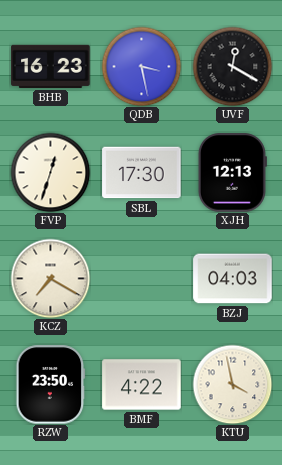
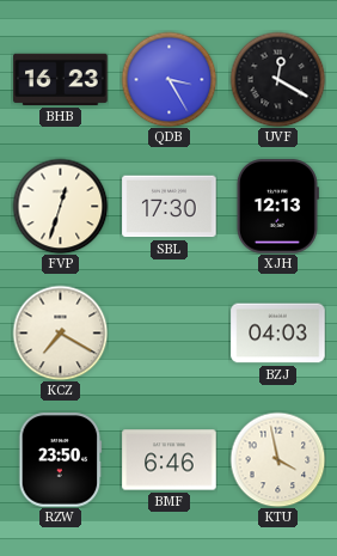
QDB: 3:28 -> 3:25
BMF: 4:22 -> 6:46
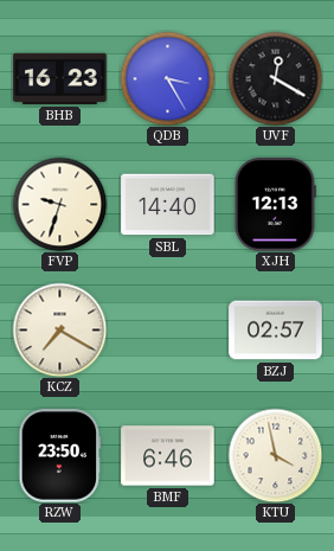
FVP: 12:33 -> 9:33
SBL: 17:30 -> 14:40
BZJ: 04:03 -> 02:57
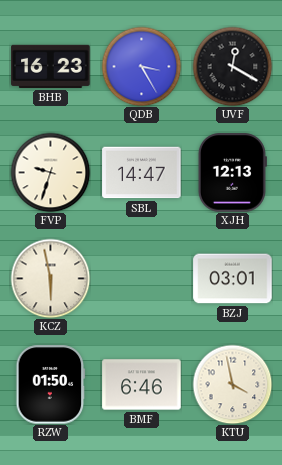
SBL: 14:40 -> 14:47
KCZ: 7:20 -> 5:58
BZJ: 02:57 -> 03:01
RZW: 23:50 -> 01:50
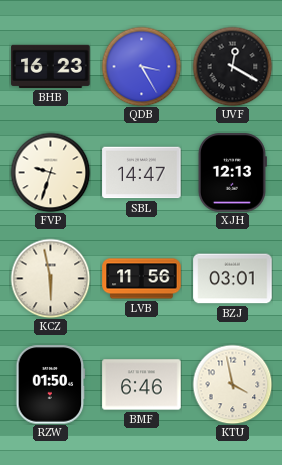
LVB: none -> 11:56
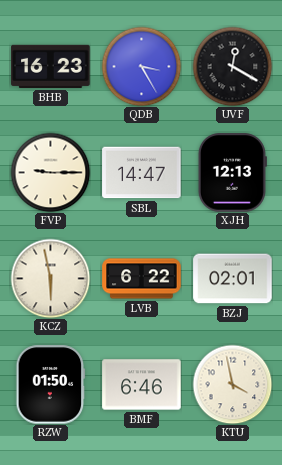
FVP: 9:33 -> 9:15
LVB: 11:56 -> 6:22
BZJ: 03:01 -> 02:01
